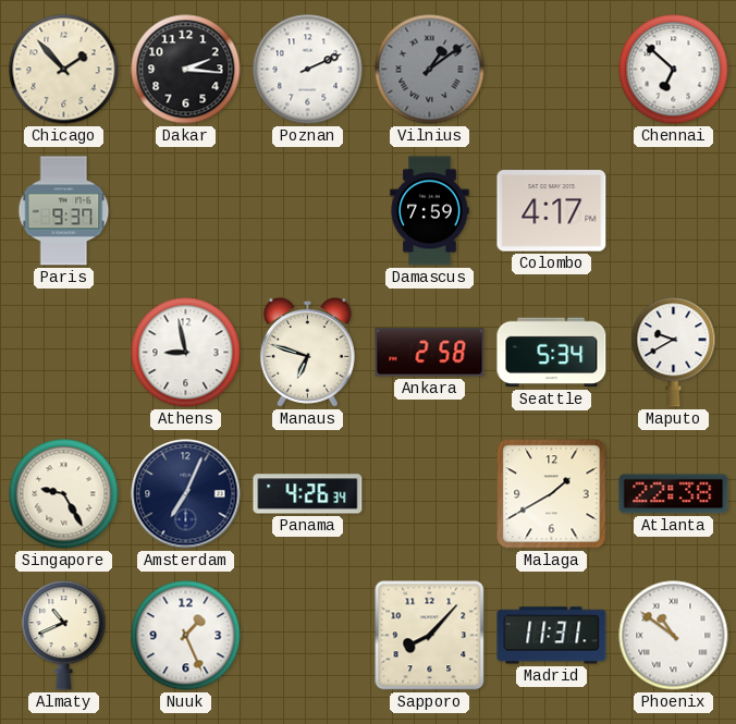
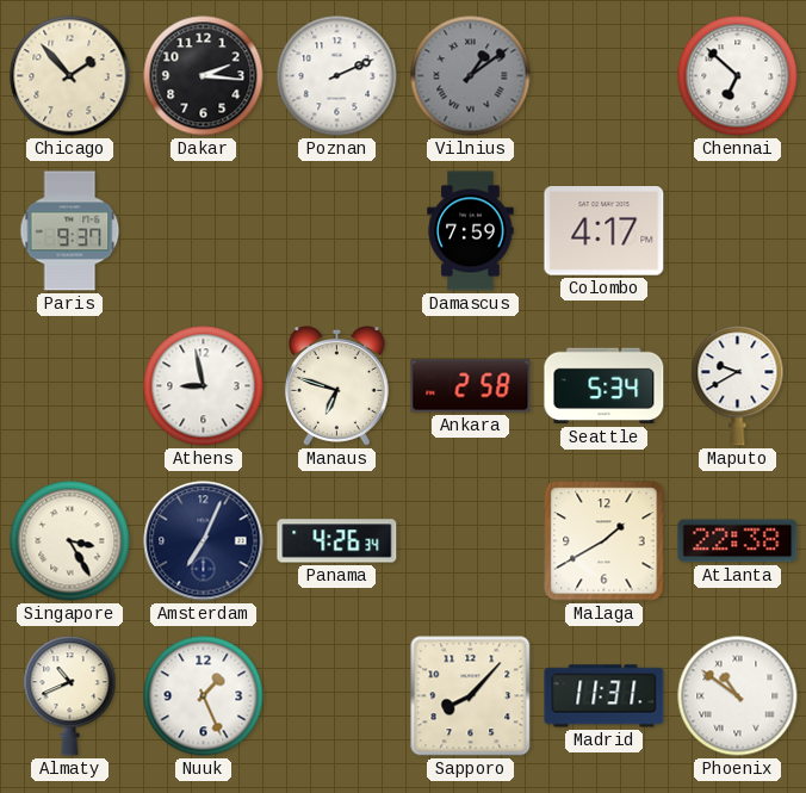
Singapore: 9:25 -> 3:25
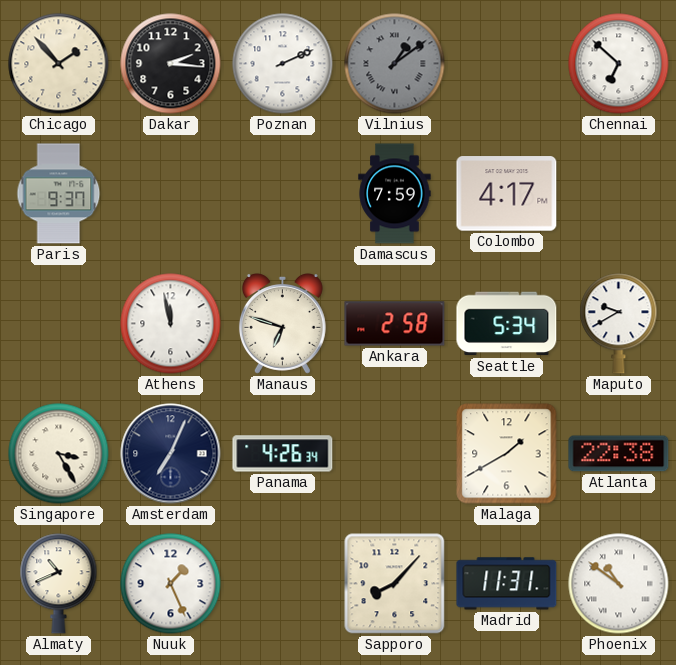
Athens: 8:58 -> 11:58
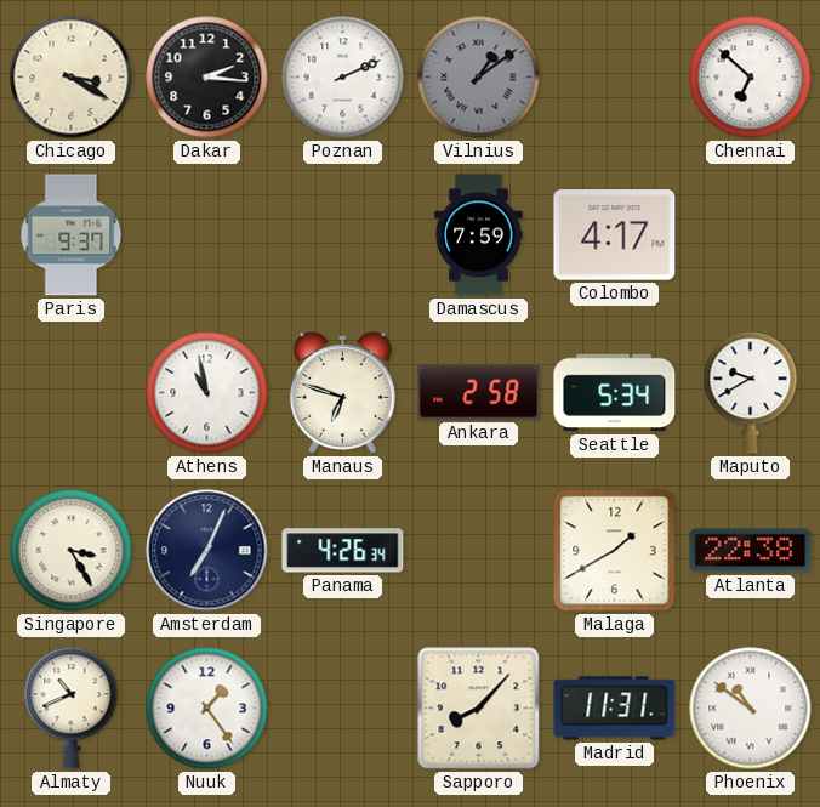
Chicago: 1:53 -> 3:20
Athens: 11:58 -> 10:58
Nuuk: 1:26 -> 1:24
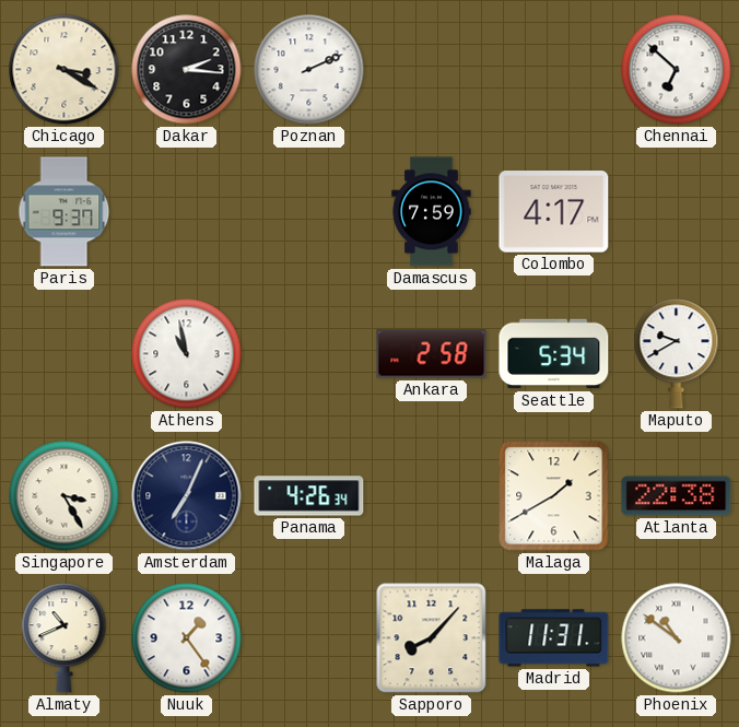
Vilnius: 1:09 -> none
Manaus: 6:48 -> none
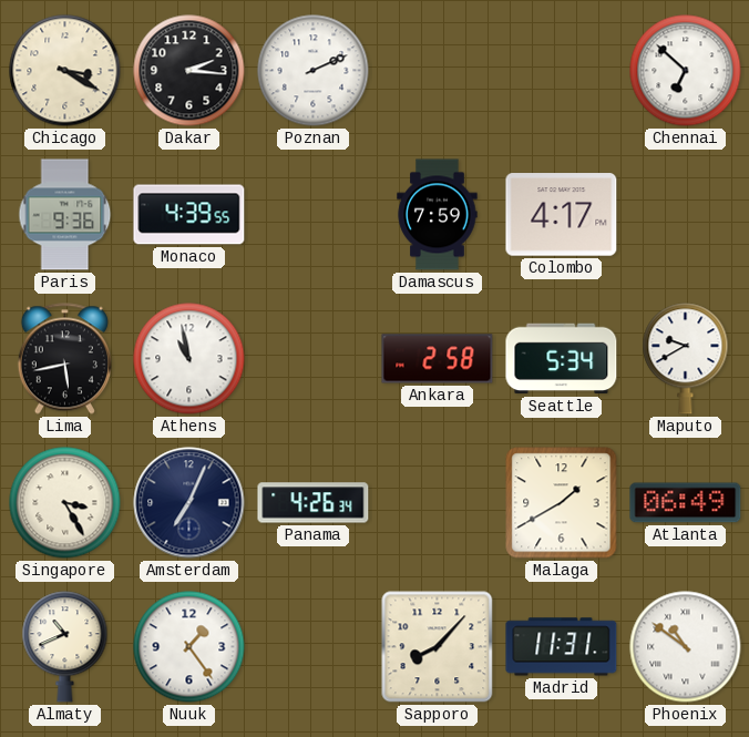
Paris: 9:37 -> 9:36
Monaco: none -> 4:39
Lima: none -> 5:43
Atlanta: 22:38 -> 06:49
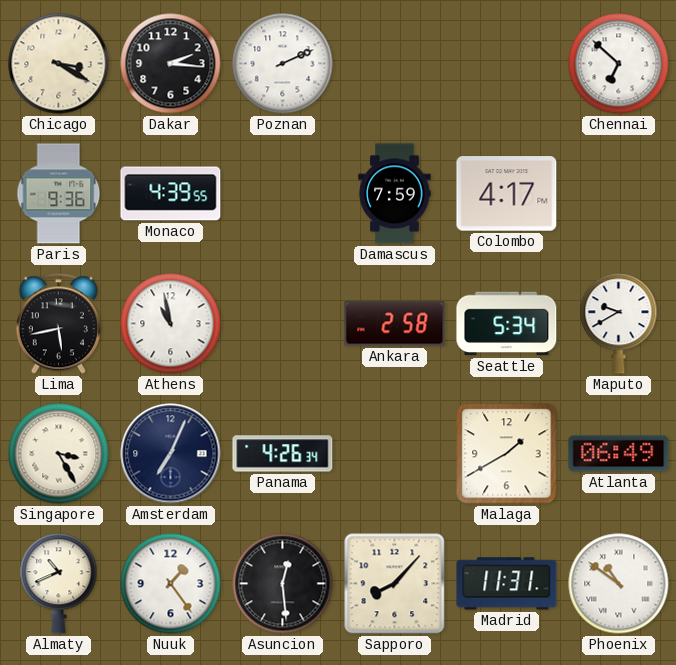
Asuncion: none -> 12:29
